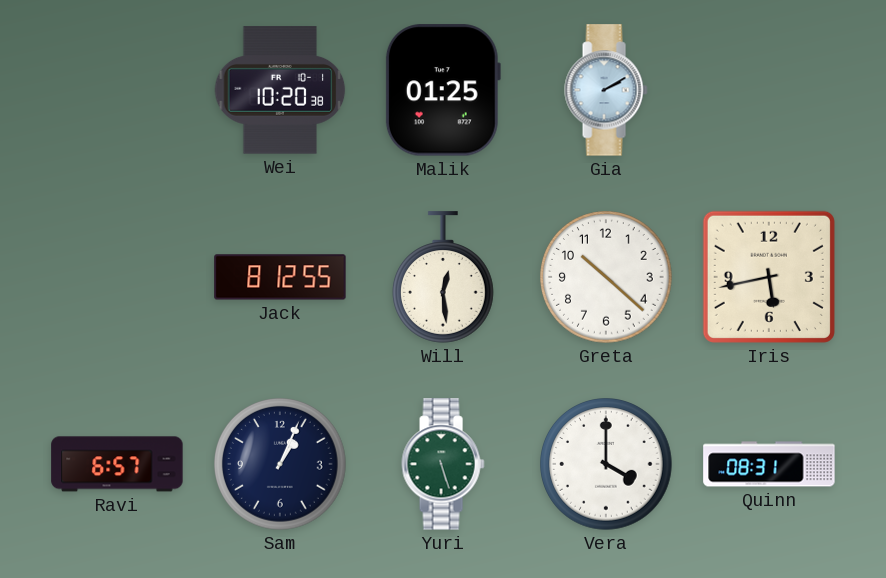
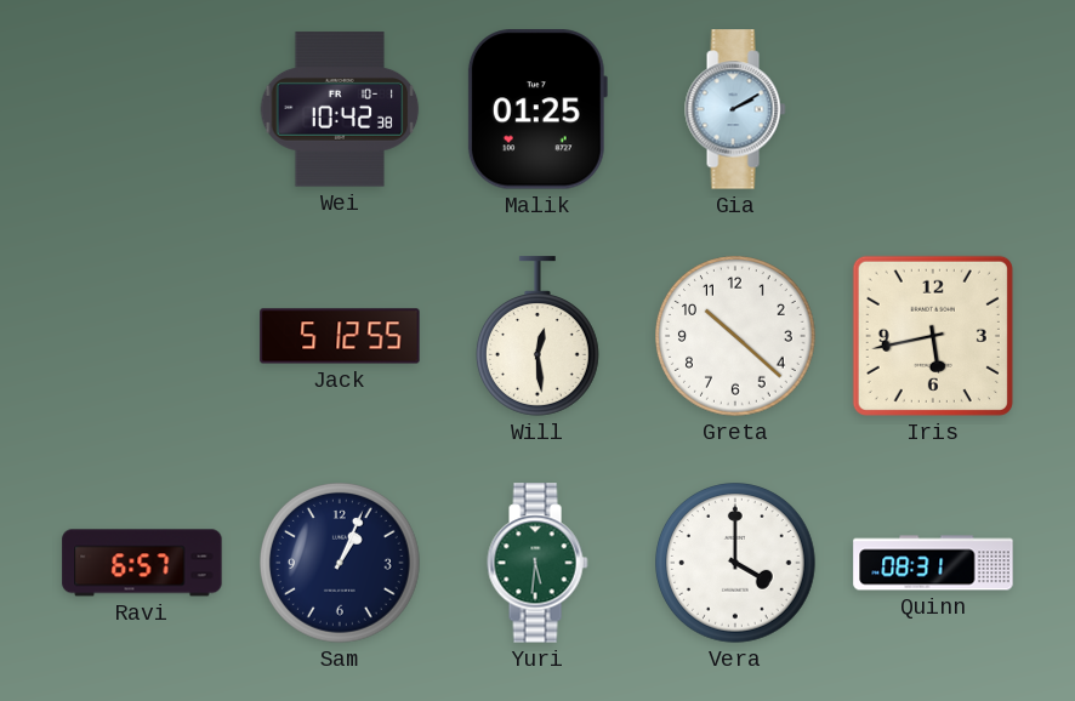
Wei: 10:20 -> 10:42
Jack: 8:12 -> 5:12
Yuri: 5:27 -> 5:31
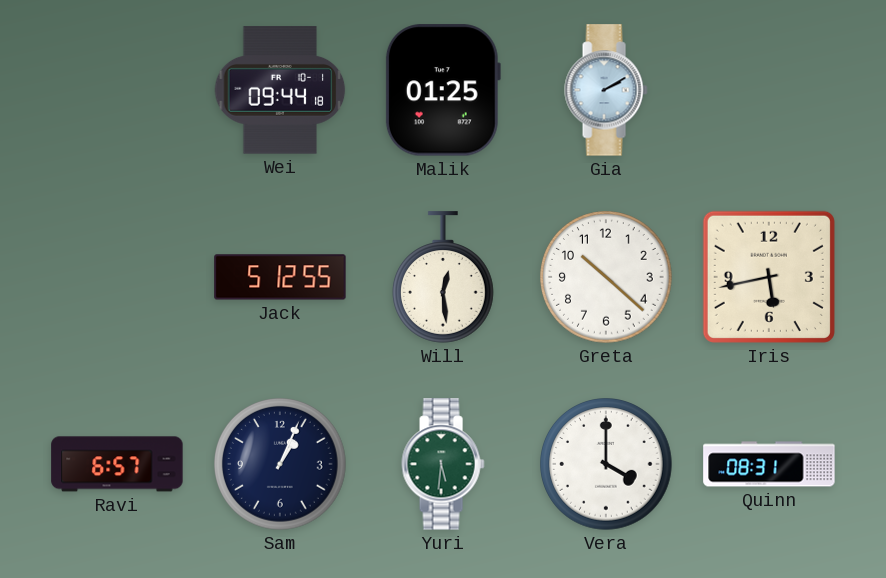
Wei: 10:42 -> 09:44
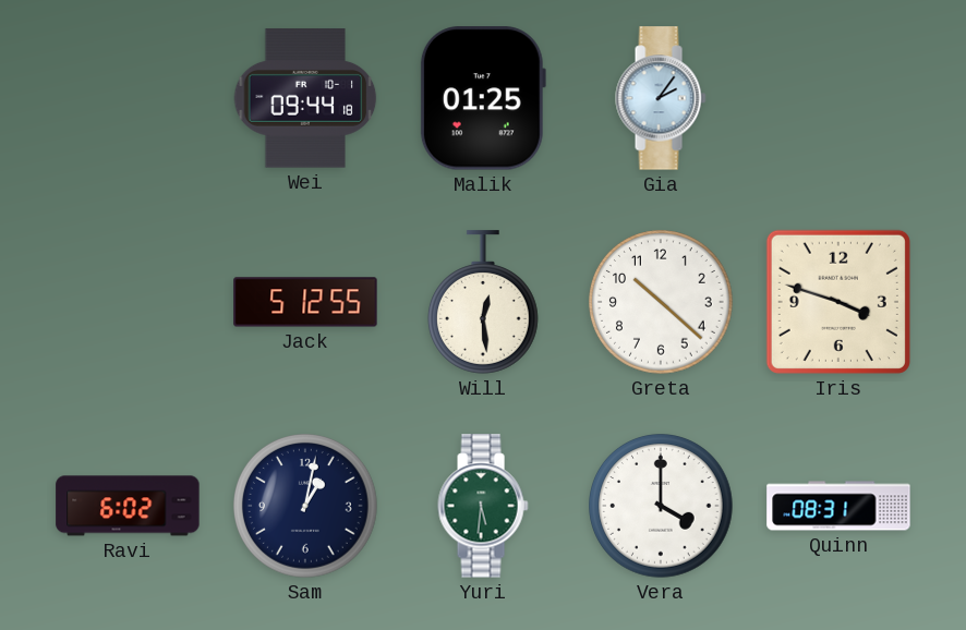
Gia: 2:10 -> 2:06
Iris: 5:43 -> 3:48
Ravi: 6:57 -> 6:02
Sam: 1:04 -> 1:02
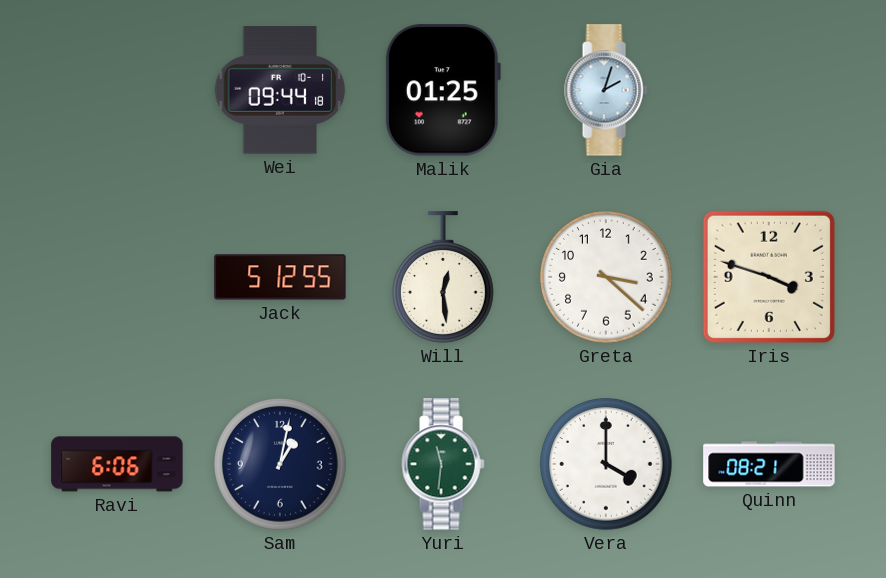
Gia: 2:06 -> 2:03
Greta: 10:22 -> 3:22
Ravi: 6:02 -> 6:06
Yuri: 5:31 -> 11:31
Quinn: 08:31 -> 08:21
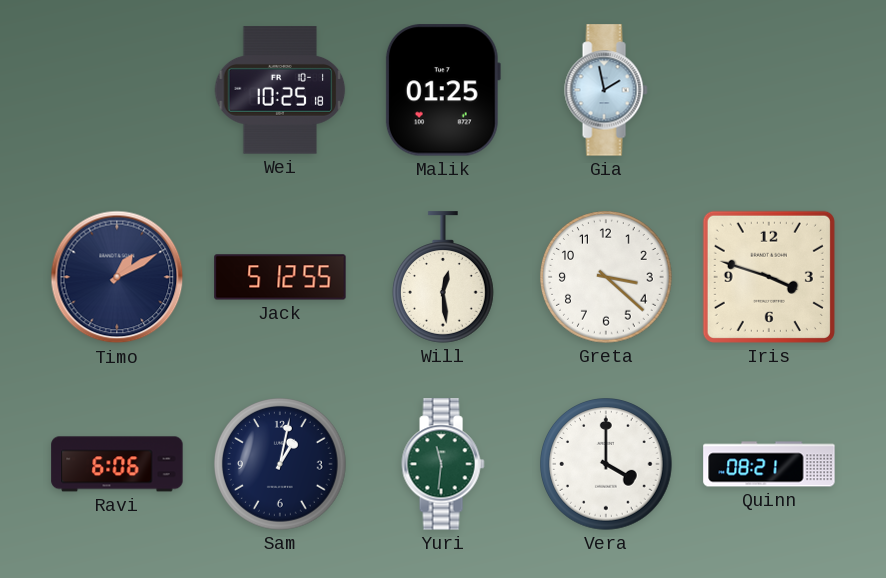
Wei: 09:44 -> 10:25
Gia: 2:03 -> 1:58
Timo: none -> 1:10
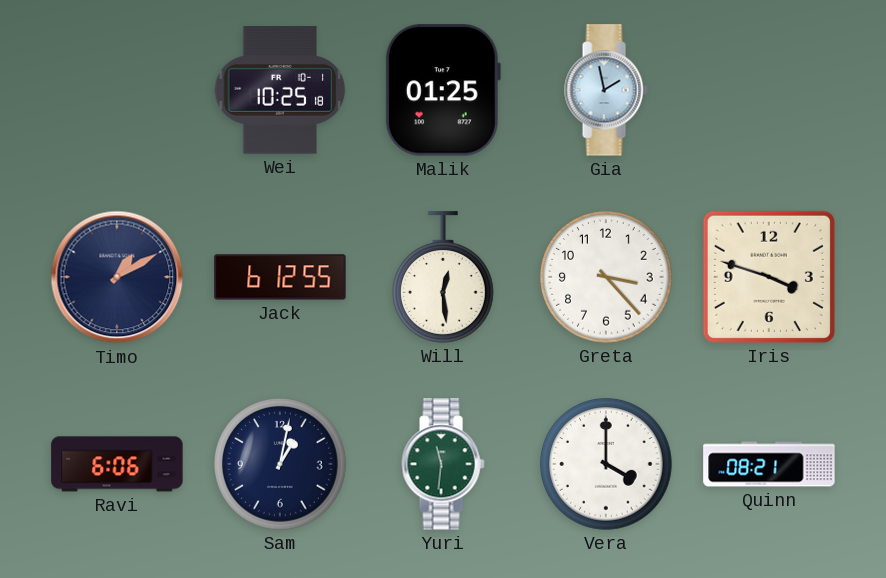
Jack: 5:12 -> 6:12
Greta: 3:22 -> 3:23
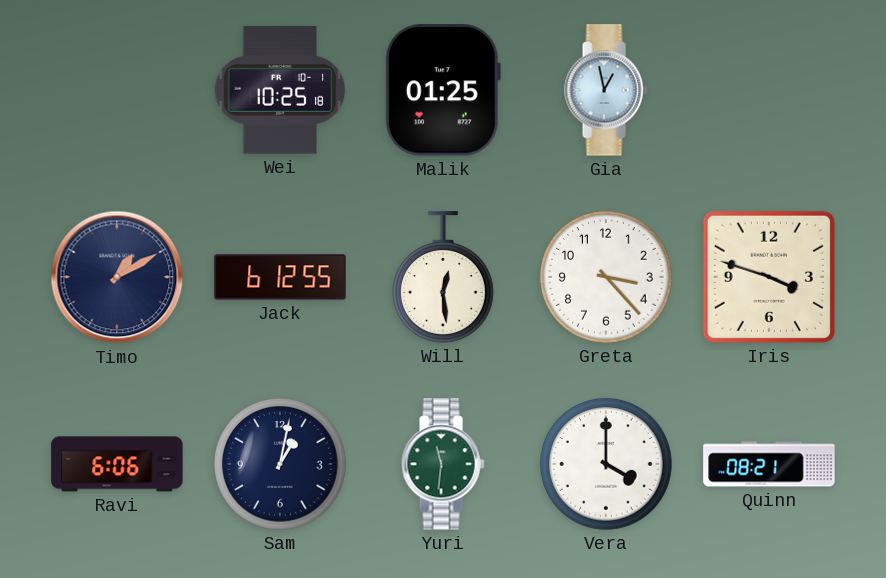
Gia: 1:58 -> 12:58
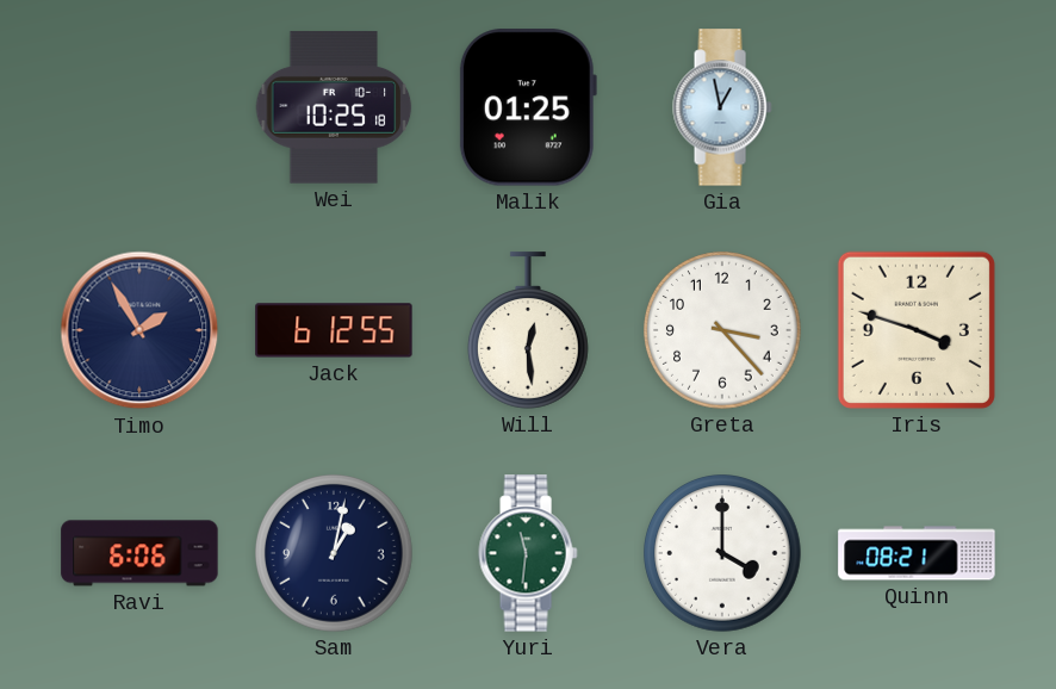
Timo: 1:10 -> 1:55
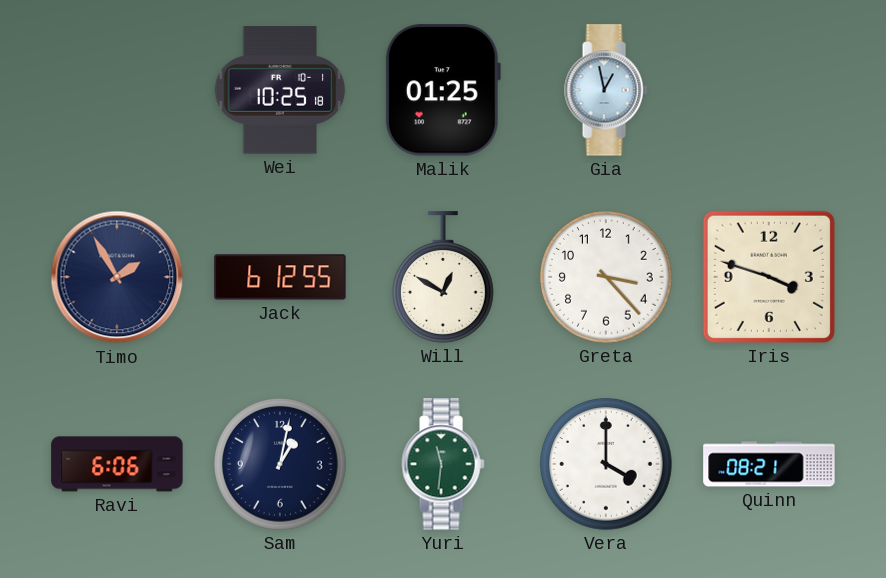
Will: 12:29 -> 12:50
